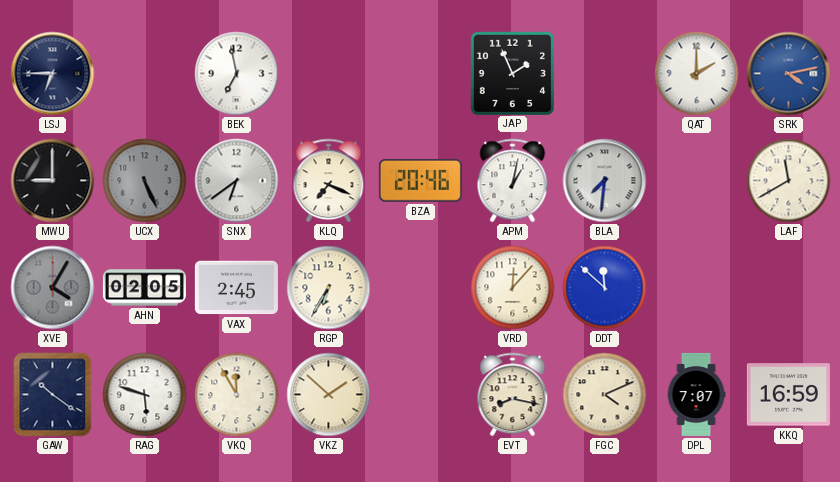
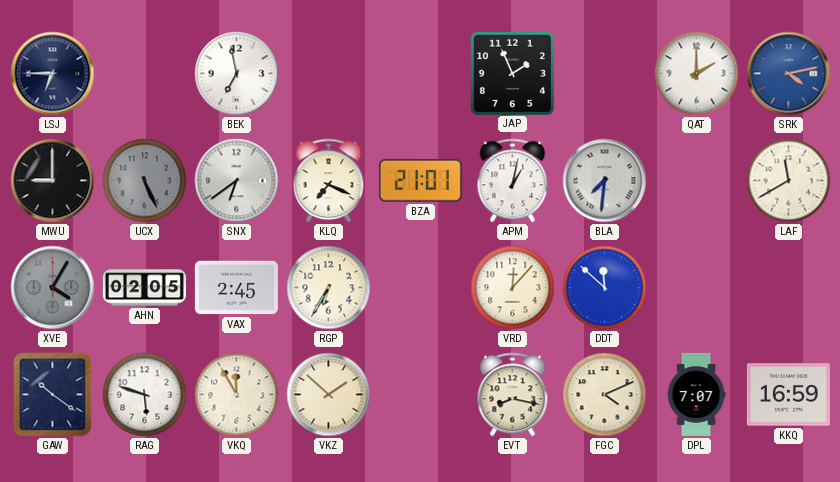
BZA: 20:46 -> 21:01
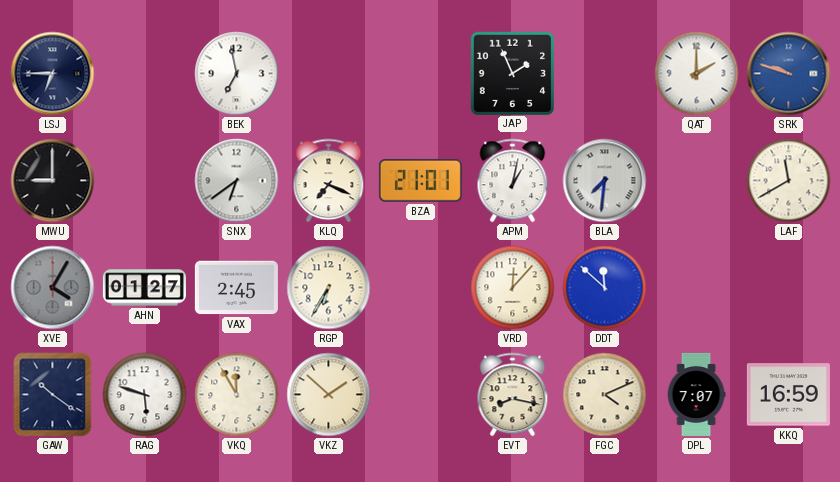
SRK: 4:13 -> 9:48
UCX: 5:26 -> none
AHN: 02:05 -> 01:27
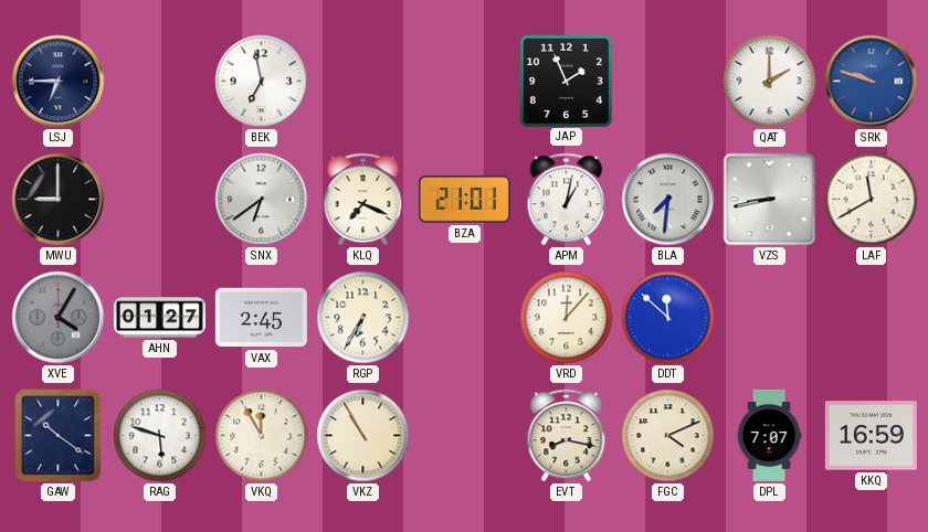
VZS: none -> 8:43
VKZ: 1:52 -> 10:55
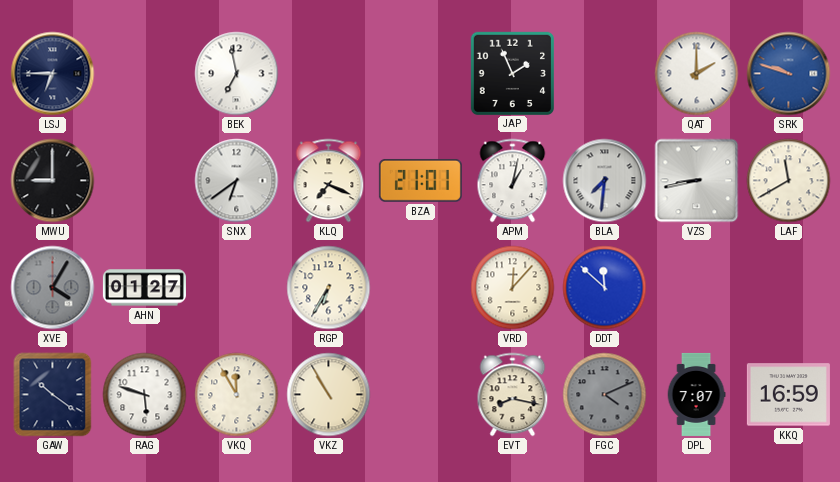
VAX: 2:45 -> none
FGC dial: cream -> grey
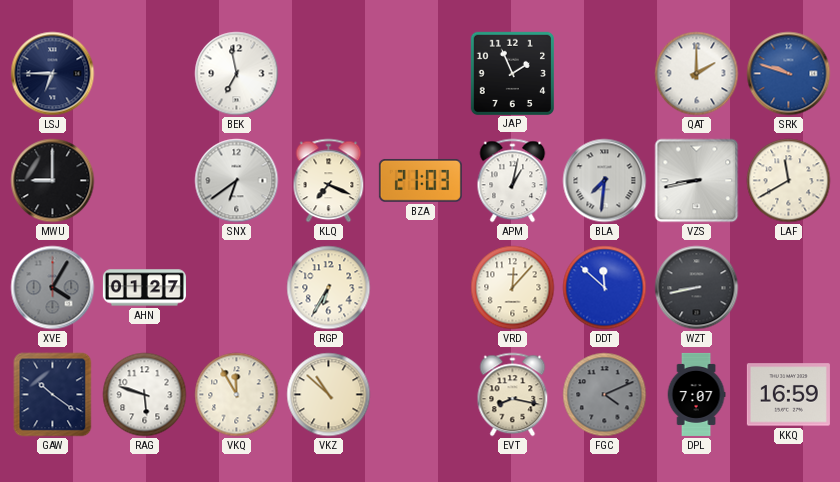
BZA: 21:01 -> 21:03
WZT: none -> 8:43
VKZ: 10:55 -> 10:52
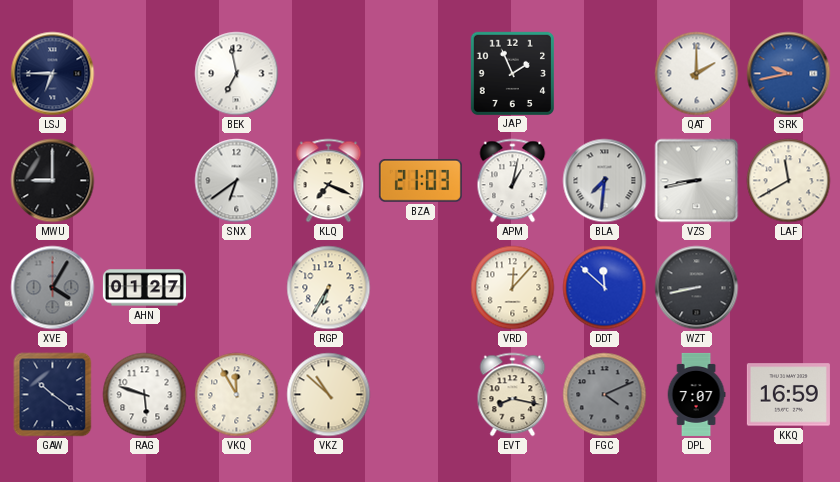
SRK: 9:48 -> 9:43
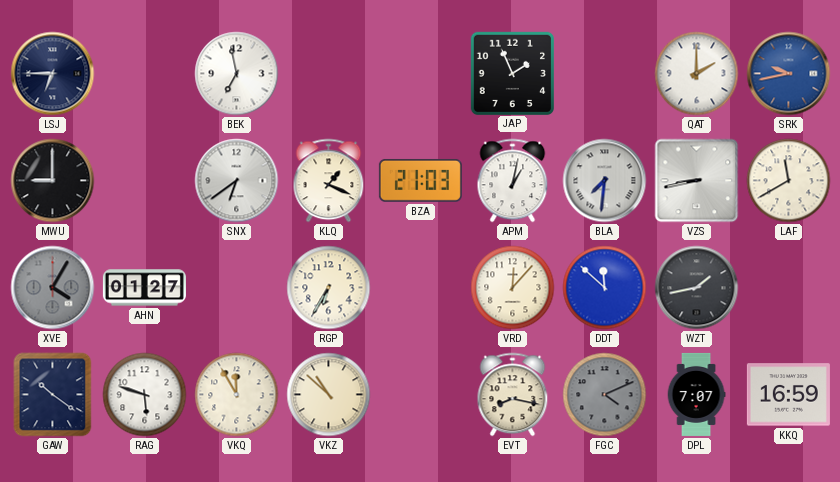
KLQ: 7:19 -> 1:19
WZT: 8:43 -> 1:43
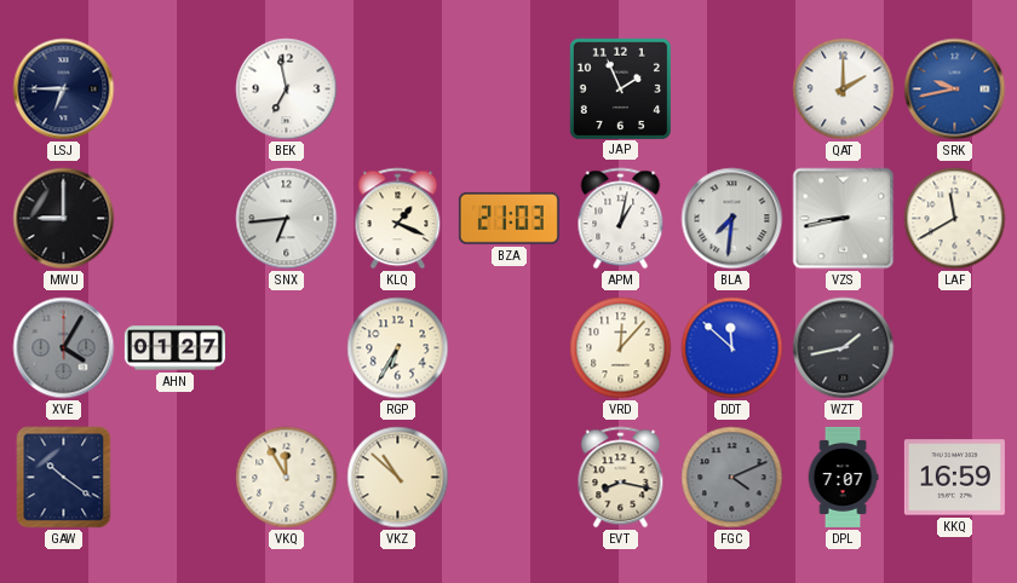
SNX: 6:39 -> 6:44
RAG: 5:48 -> none
